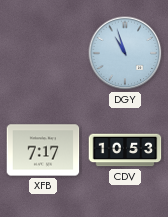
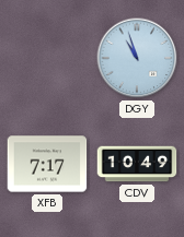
CDV: 10:53 -> 10:49
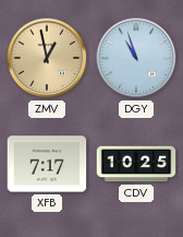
ZMV: none -> 12:58
CDV: 10:49 -> 10:25
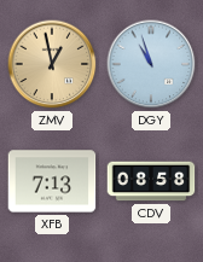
XFB: 7:17 -> 7:13
CDV: 10:25 -> 08:58
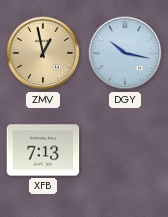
DGY: 10:57 -> 10:17
CDV: 08:58 -> none
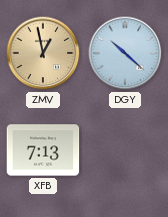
DGY: 10:17 -> 10:22
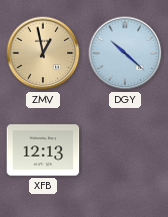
XFB: 7:13 -> 12:13
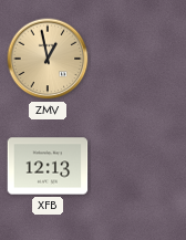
DGY: 10:22 -> none
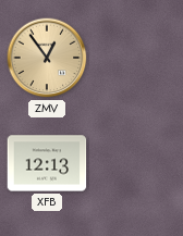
ZMV: 12:58 -> 12:54
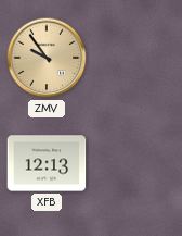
ZMV: 12:54 -> 9:54
